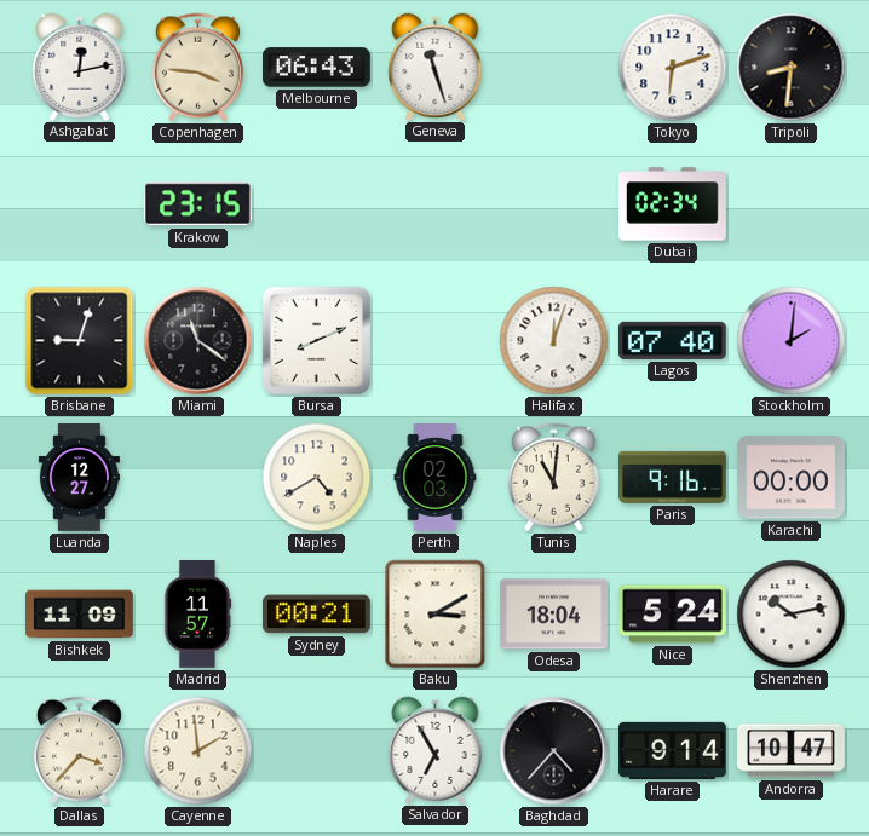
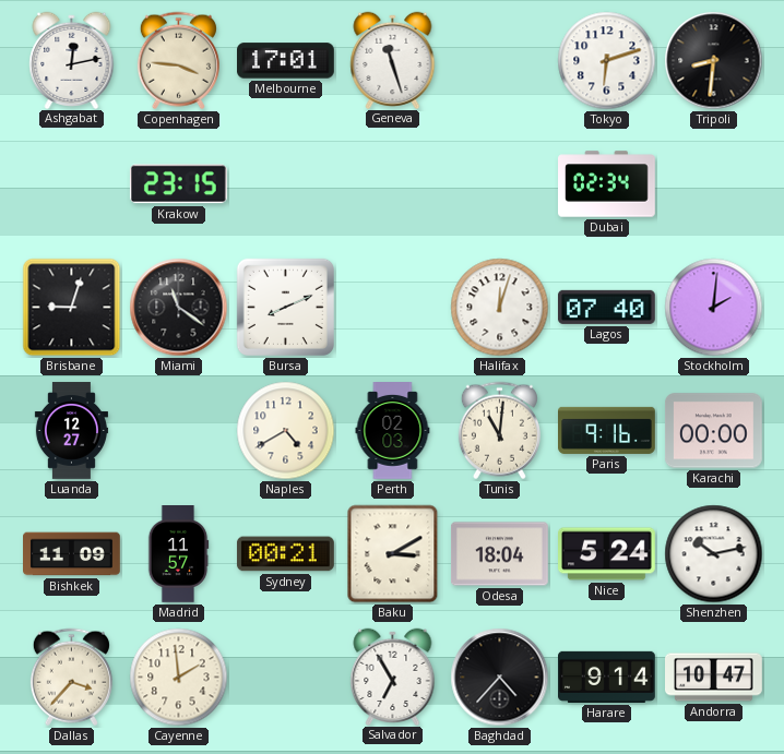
Melbourne: 06:43 -> 17:01
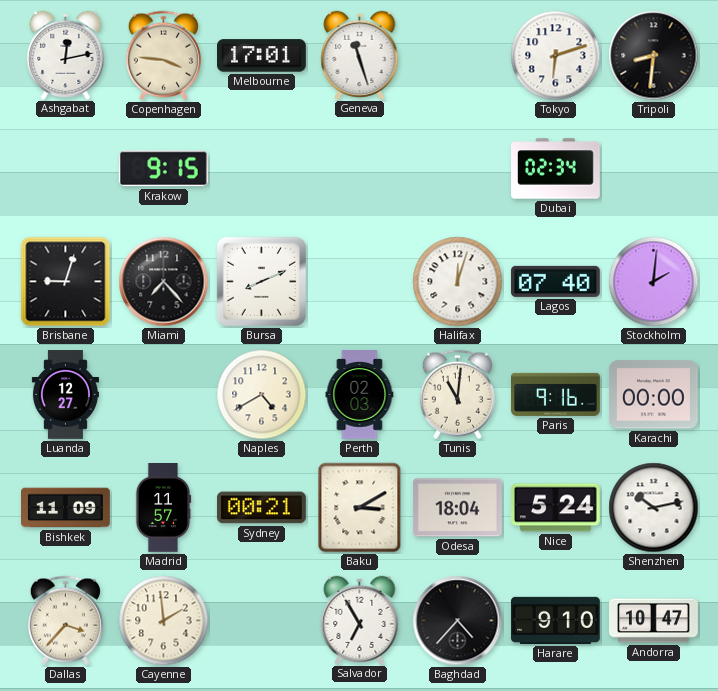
Krakow: 23:15 -> 9:15
Miami: 11:21 -> 7:23
Harare: 9:14 -> 9:10
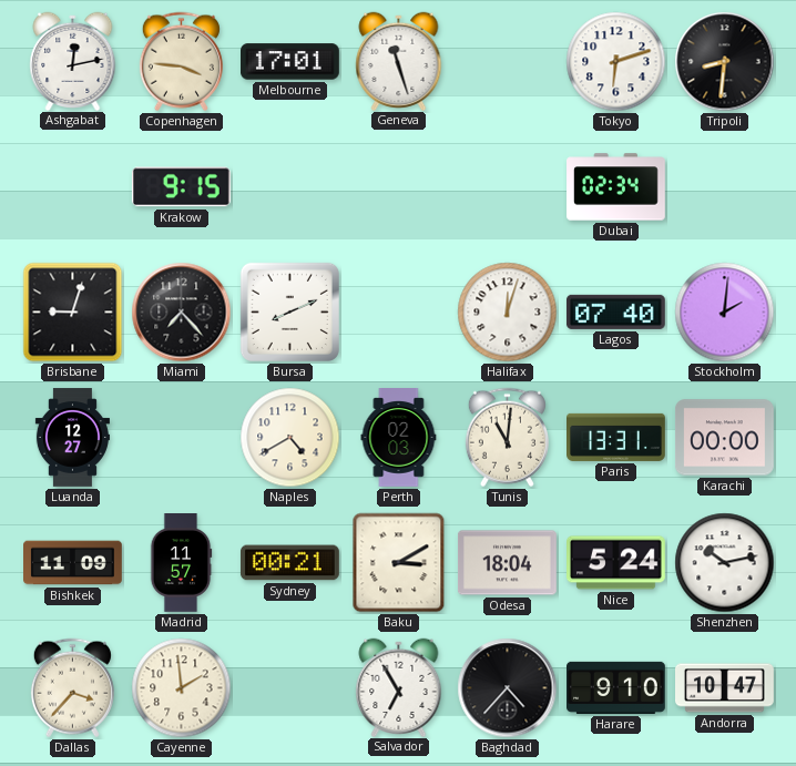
Paris: 9:16 -> 13:31
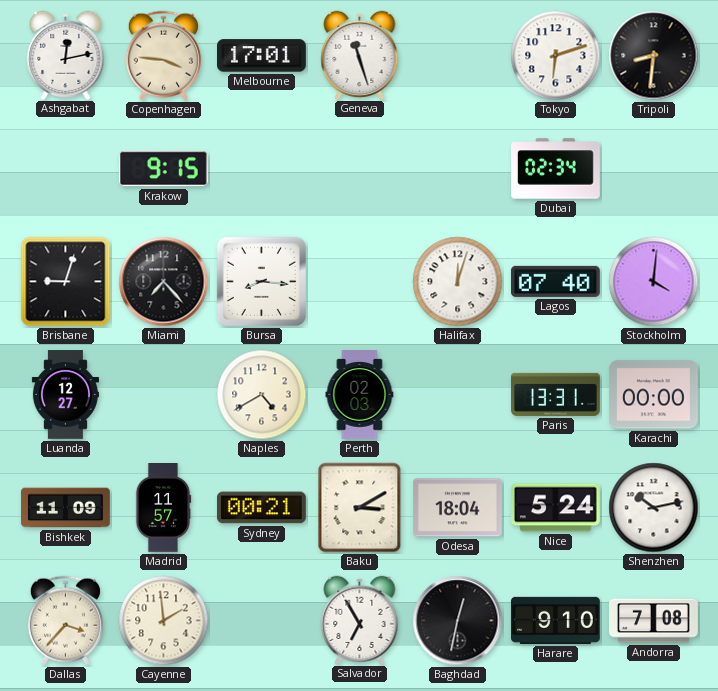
Bursa: 8:11 -> 8:16
Stockholm: 2:01 -> 4:01
Tunis: 11:01 -> none
Baghdad: 4:37 -> 12:32
Andorra: 10:47 -> 7:08
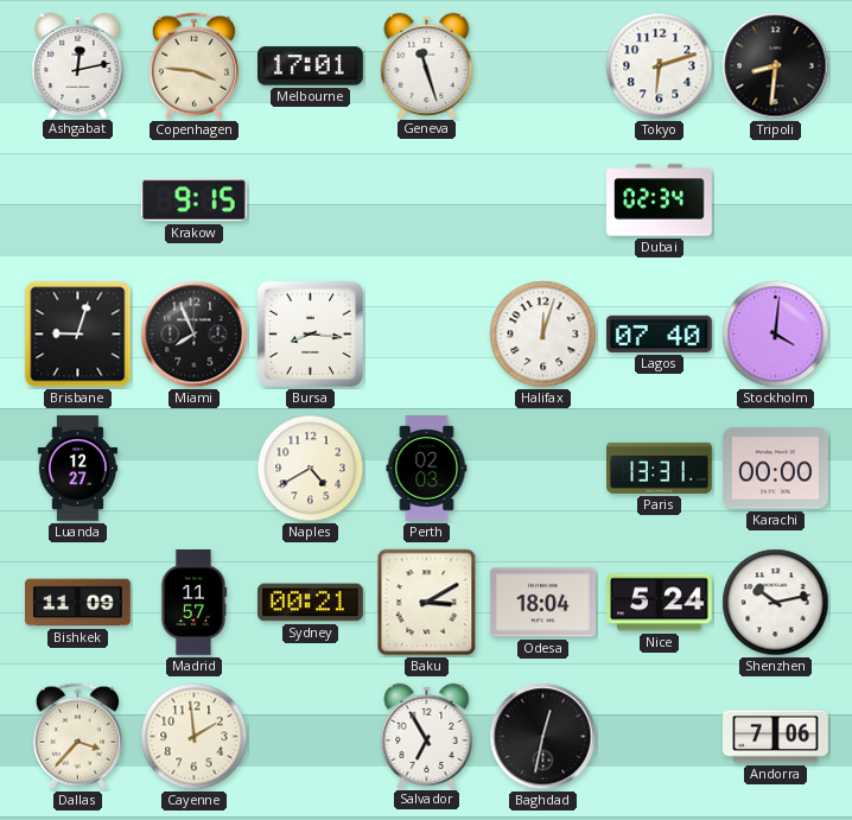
Miami: 7:23 -> 7:56
Harare: 9:10 -> none
Andorra: 7:08 -> 7:06
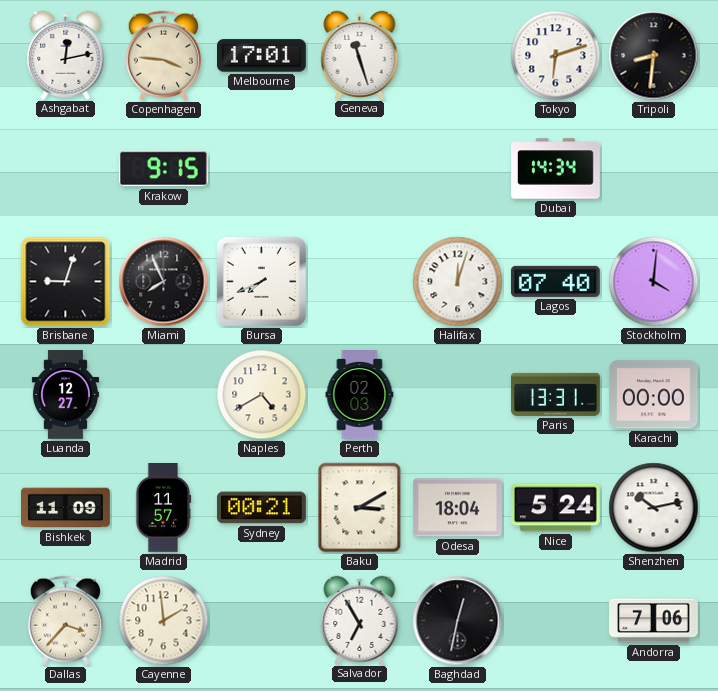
Dubai: 02:34 -> 14:34
Bursa: 8:16 -> 7:41
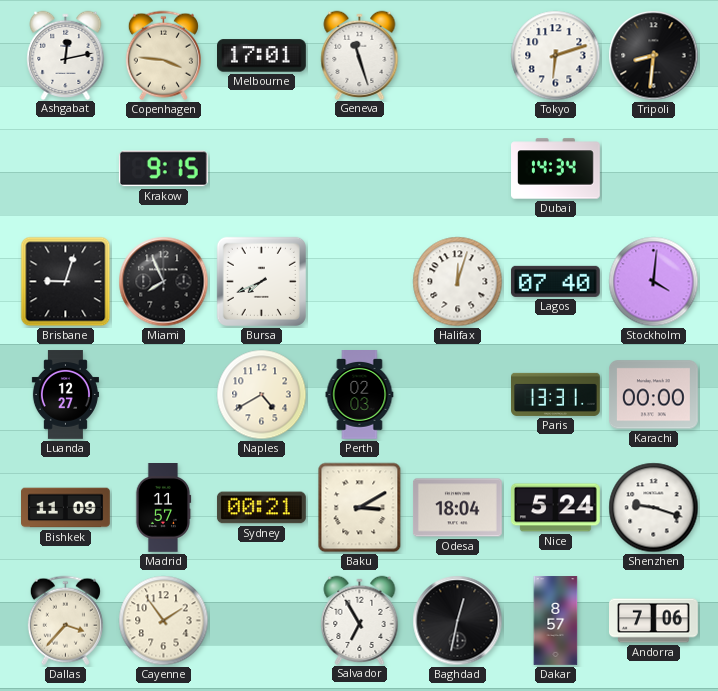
Shenzhen: 10:13 -> 9:18
Cayenne: 1:59 -> 1:54
Dakar: none -> 8:57
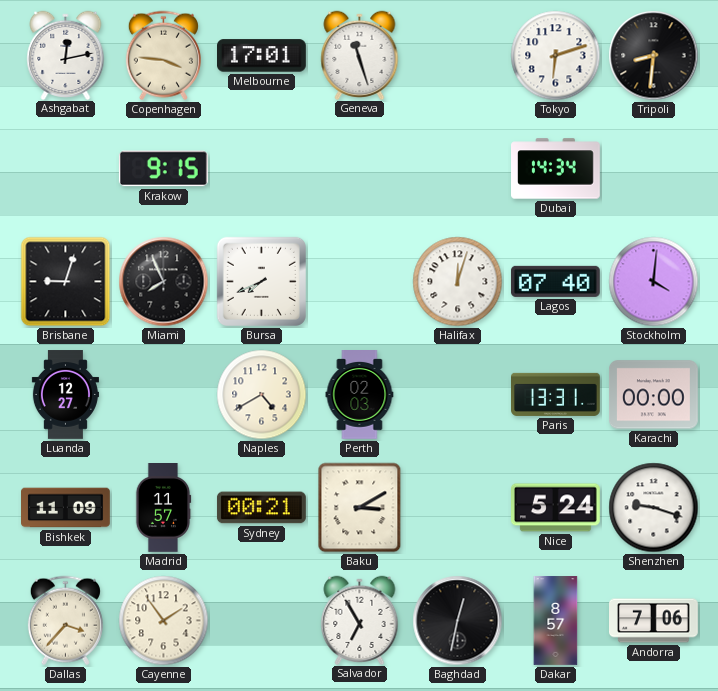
Odesa: 18:04 -> none
